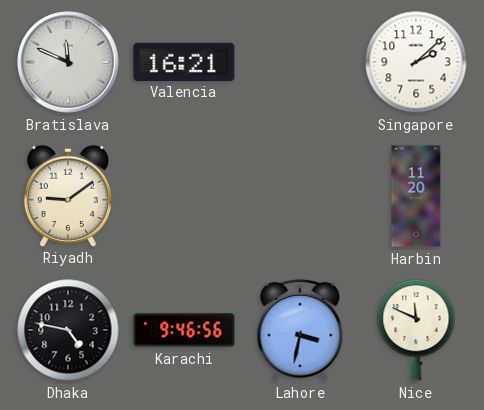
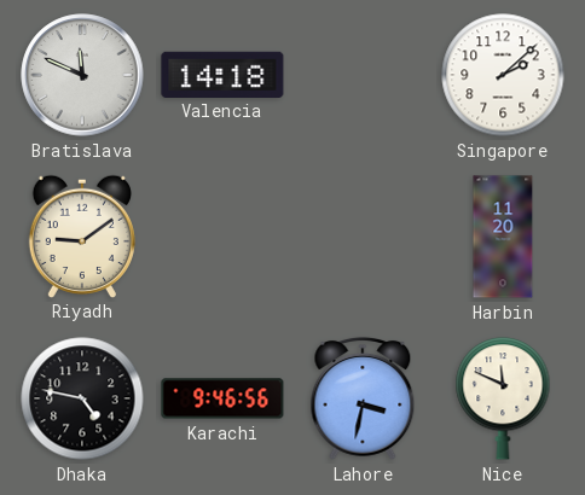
Valencia: 16:21 -> 14:18
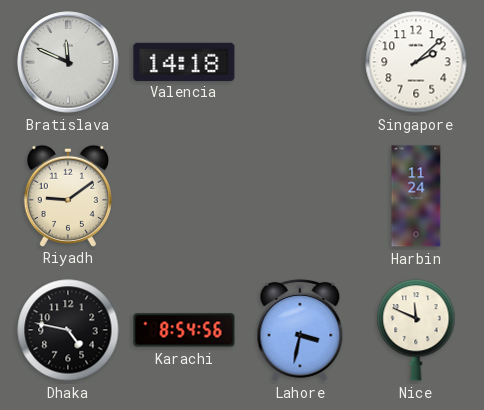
Harbin: 11:20 -> 11:24
Karachi: 9:46 -> 8:54
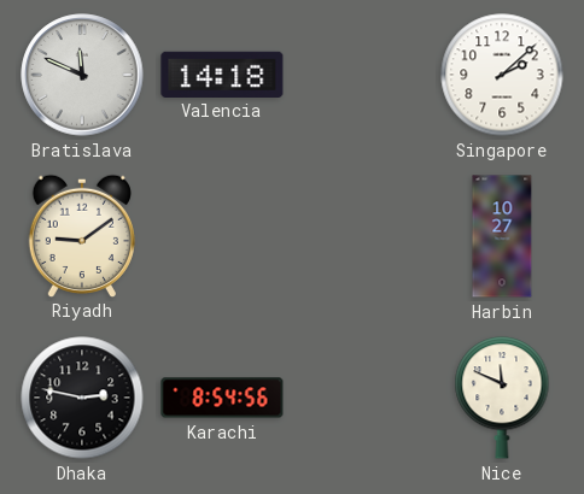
Harbin: 11:24 -> 10:27
Dhaka: 4:47 -> 2:47
Lahore: 3:32 -> none
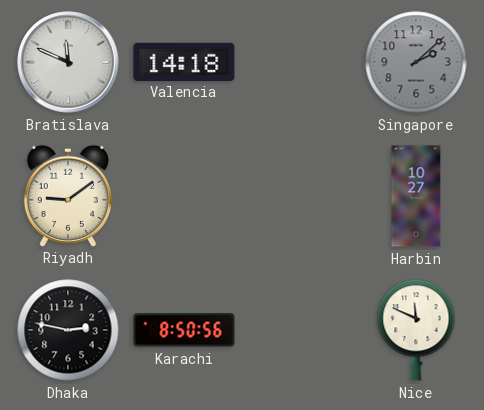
Singapore dial: white -> grey
Karachi: 8:54 -> 8:50
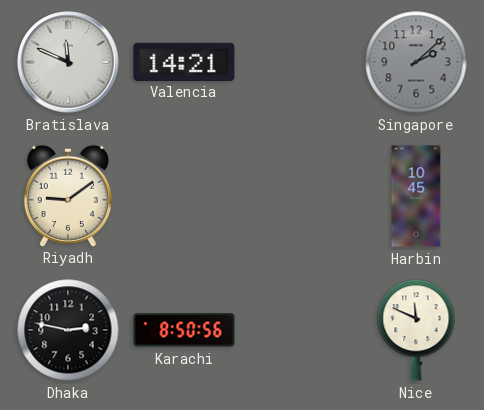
Valencia: 14:18 -> 14:21
Harbin: 10:27 -> 10:45
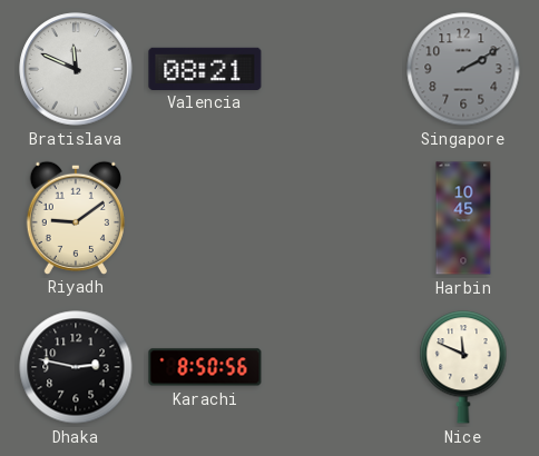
Valencia: 14:21 -> 08:21
Singapore: 2:08 -> 2:10
